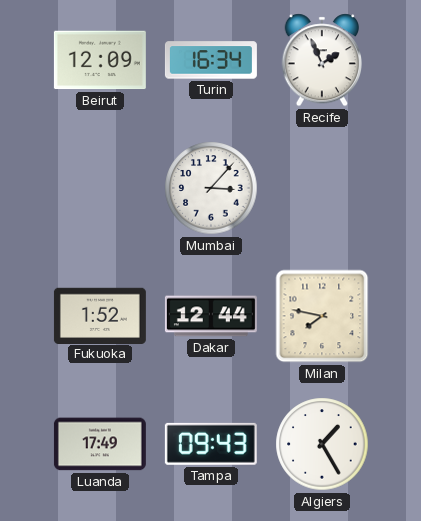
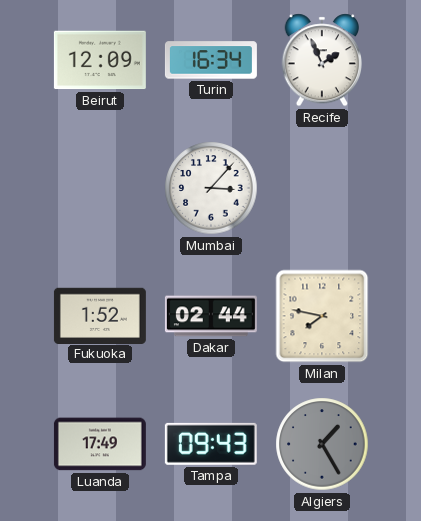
Dakar: 12:44 -> 02:44
Algiers dial: white -> grey
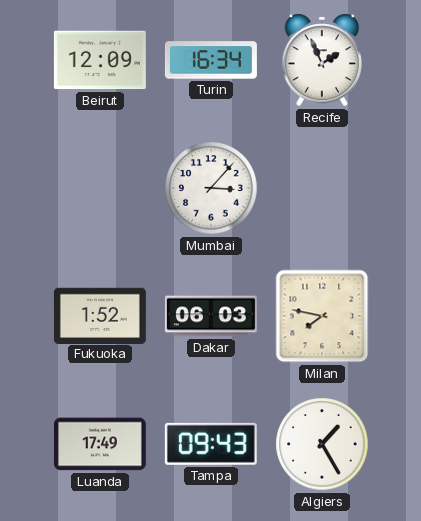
Dakar: 02:44 -> 06:03
Algiers dial: grey -> white
